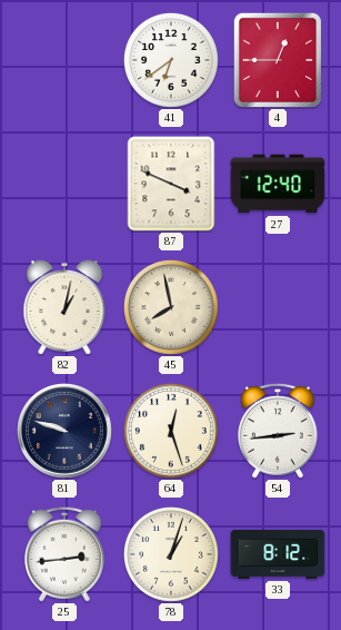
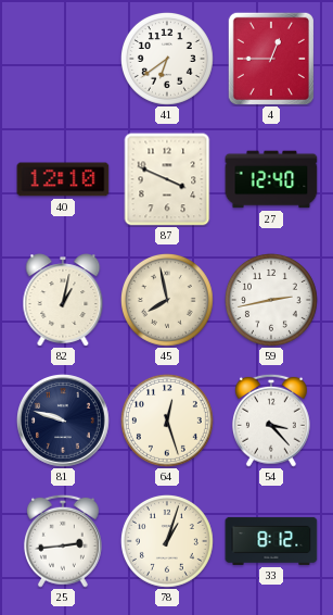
40: none -> 12:10
59: none -> 2:43
54: 2:44 -> 3:23
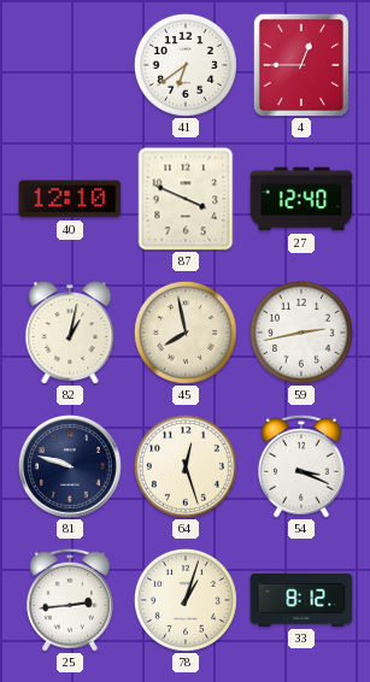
54: 3:23 -> 3:19
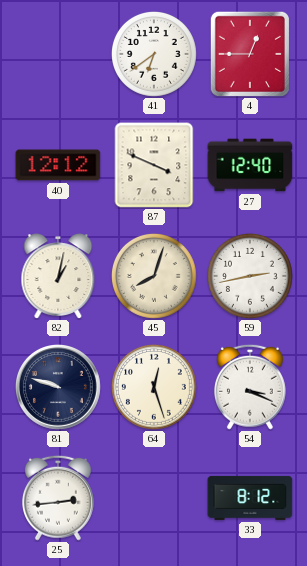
40: 12:10 -> 12:12
45: 7:58 -> 8:03
78: 1:03 -> none
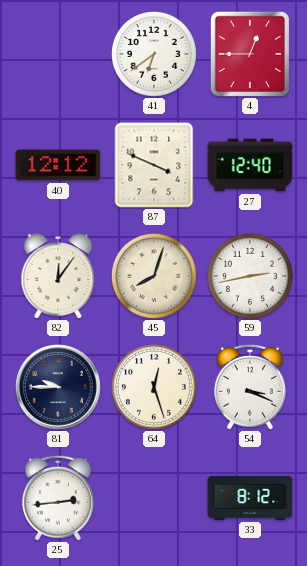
82: 1:02 -> 12:06
81: 9:48 -> 9:45
